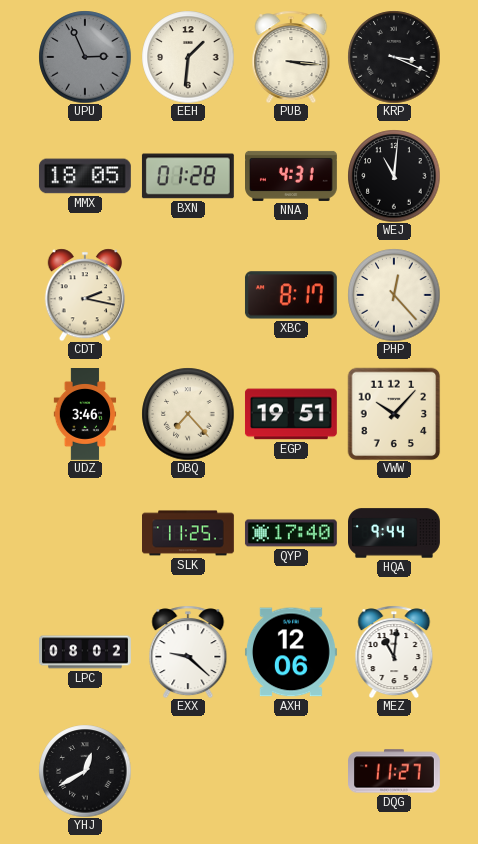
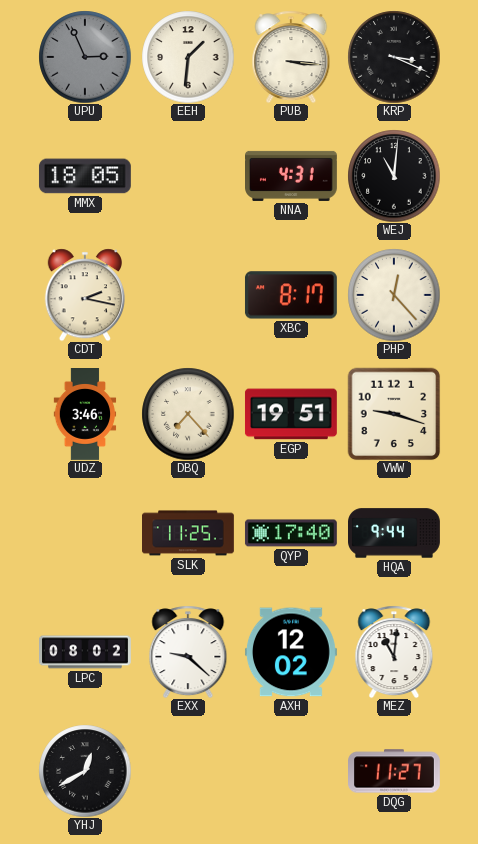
BXN: 01:28 -> none
VWW: 10:07 -> 9:18
AXH: 12:06 -> 12:02
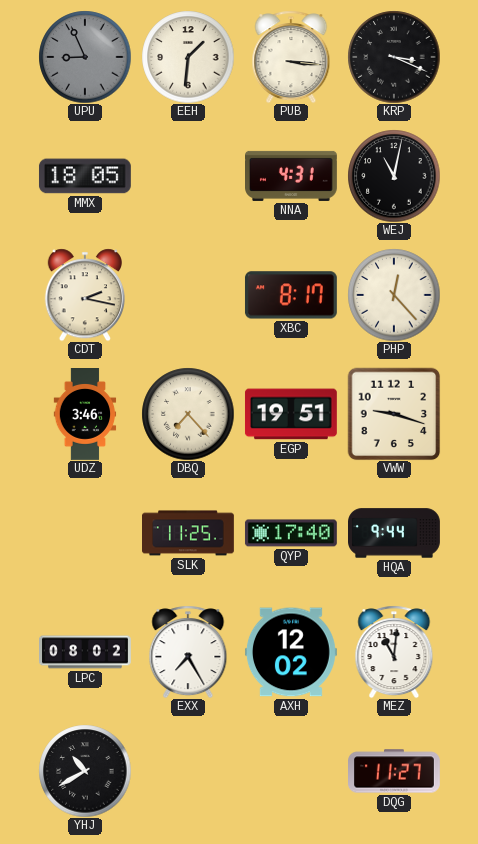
UPU: 2:56 -> 8:56
WEJ: 11:01 -> 11:02
EXX: 9:22 -> 7:25
YHJ: 12:40 -> 10:40
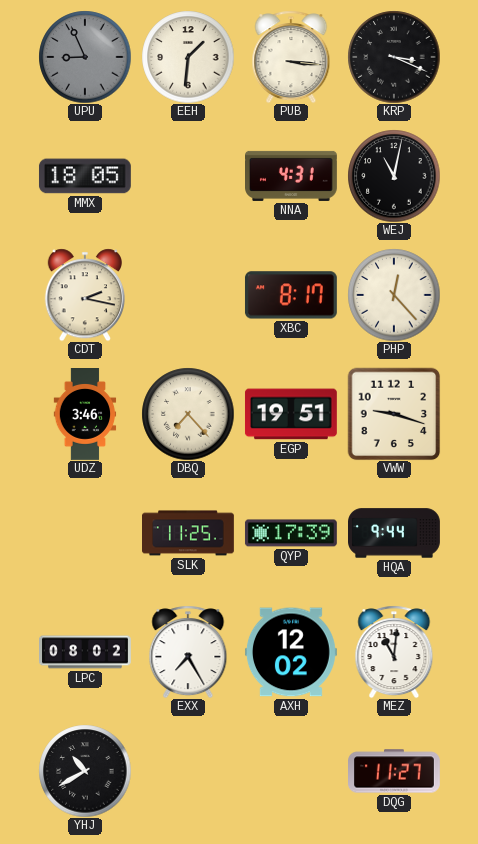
QYP: 17:40 -> 17:39
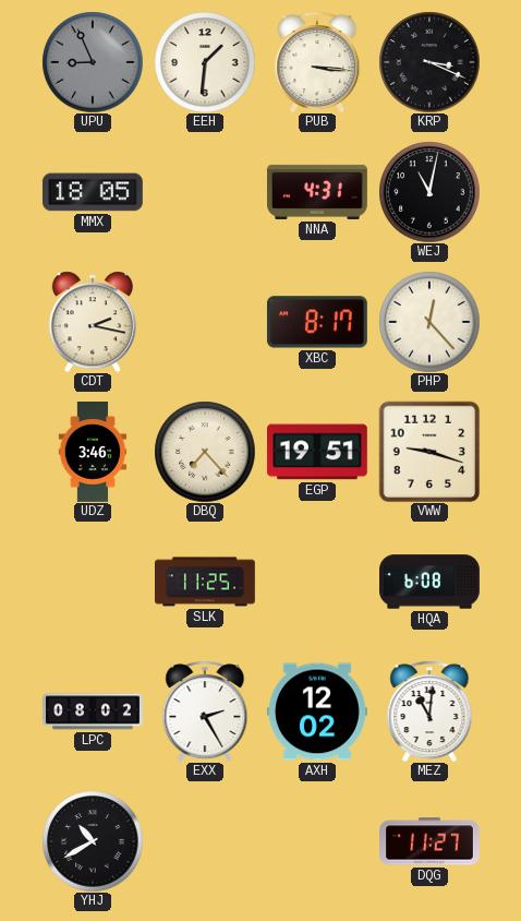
QYP: 17:39 -> none
HQA: 9:44 -> 6:08
EXX: 7:25 -> 2:25
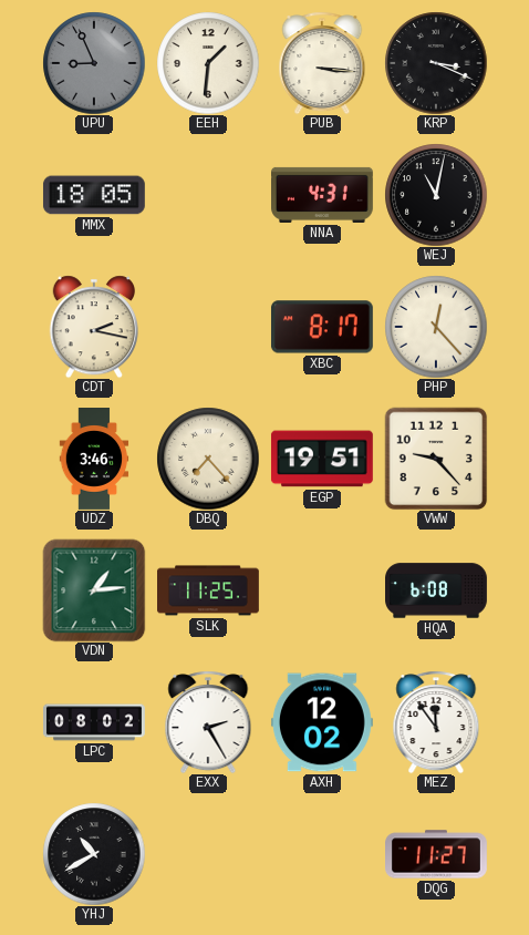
VWW: 9:18 -> 9:23
VDN: none -> 1:14
MEZ: 11:01 -> 11:54
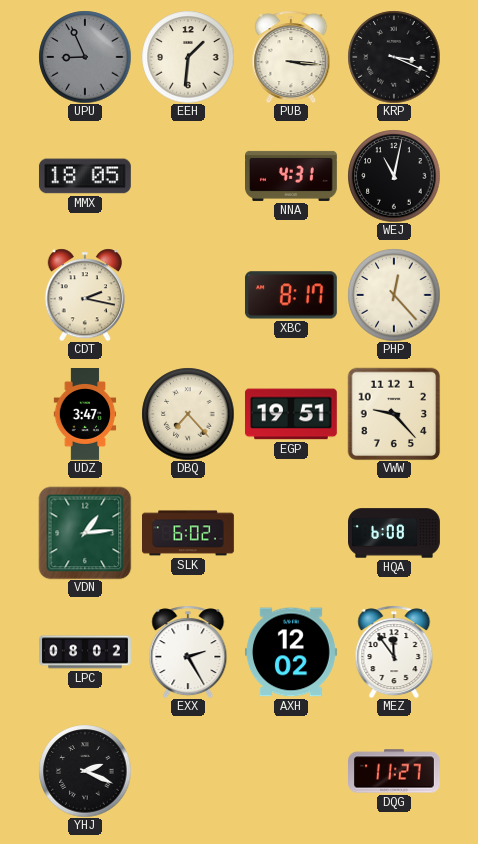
UDZ: 3:46 -> 3:47
SLK: 11:25 -> 6:02
YHJ: 10:40 -> 2:19
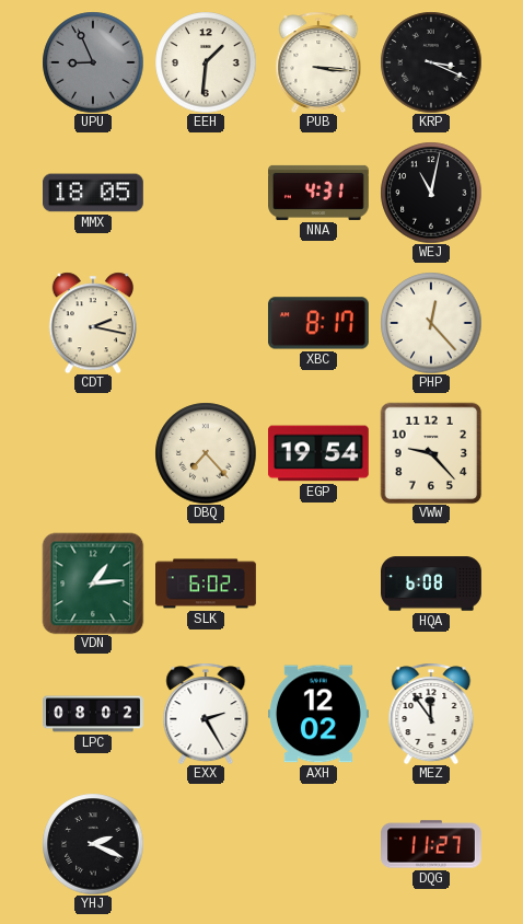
UDZ: 3:47 -> none
EGP: 19:51 -> 19:54
